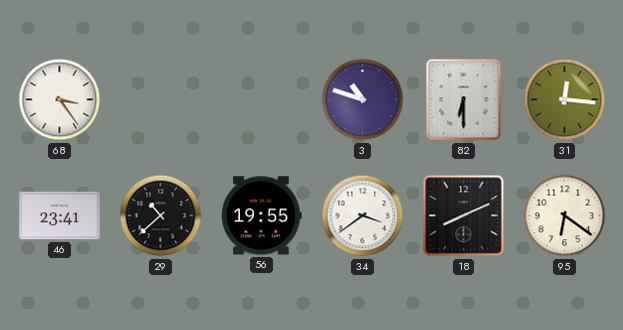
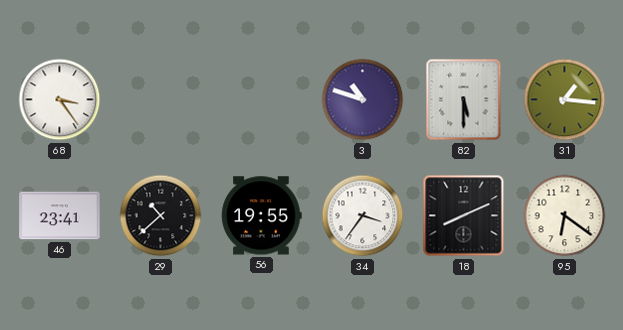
82: 6:30 -> 5:30
31: 12:16 -> 1:16
34: 3:39 -> 3:36
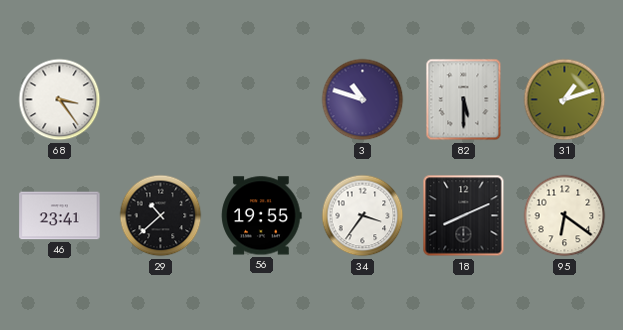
31: 1:16 -> 1:12
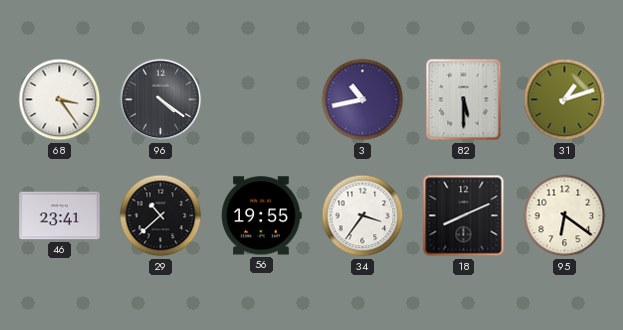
96: none -> 4:21
3: 10:48 -> 10:43
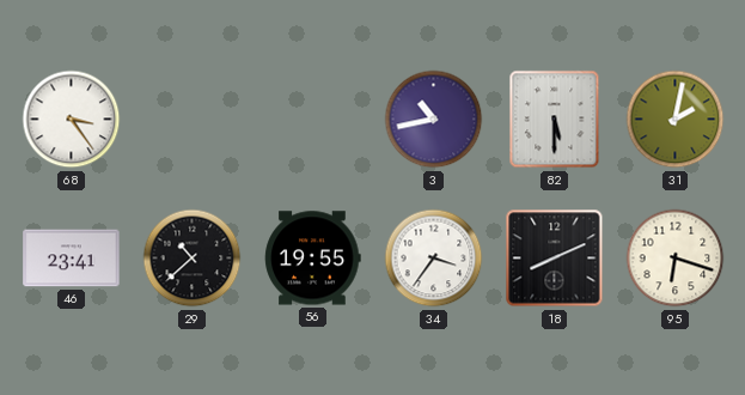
96: 4:21 -> none
31: 1:12 -> 2:02
95: 6:21 -> 6:18
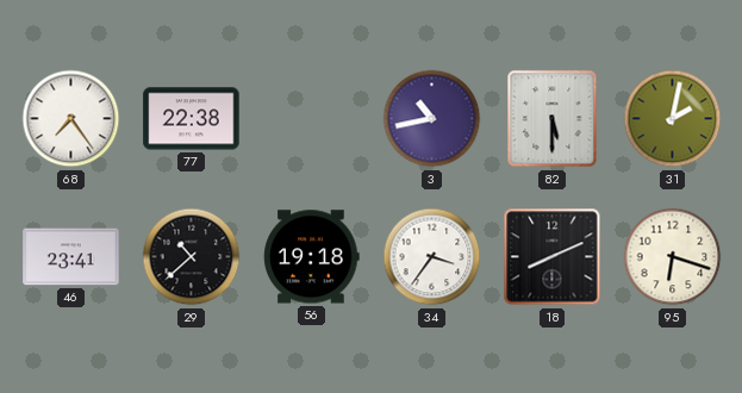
68: 3:24 -> 7:24
77: none -> 22:38
56: 19:55 -> 19:18
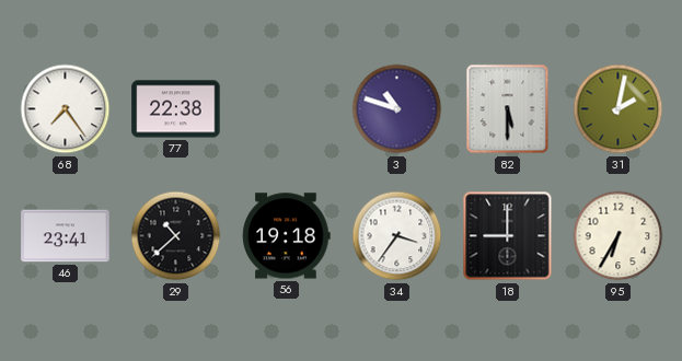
3: 10:43 -> 10:48
18: 8:11 -> 9:00
95: 6:18 -> 6:35
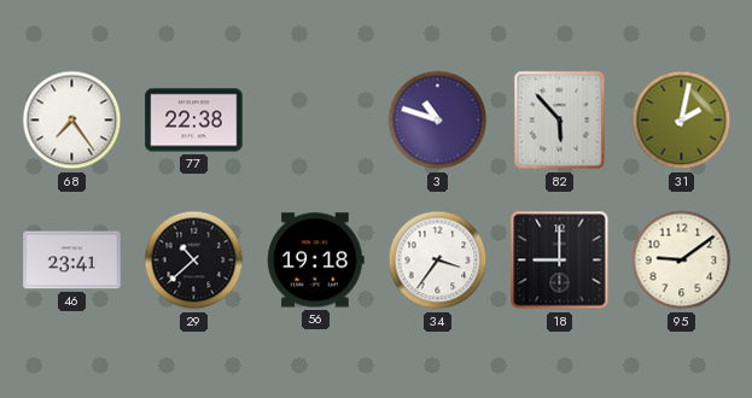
82: 5:30 -> 5:53
95: 6:35 -> 9:09
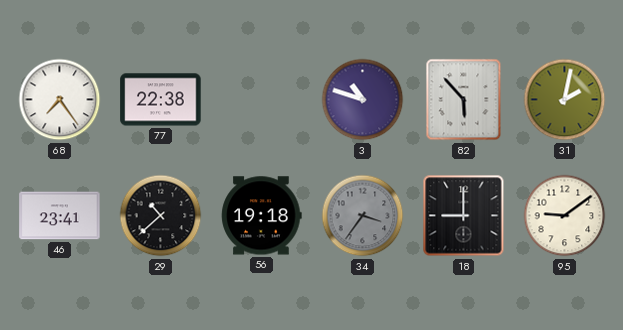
34 dial: white -> grey
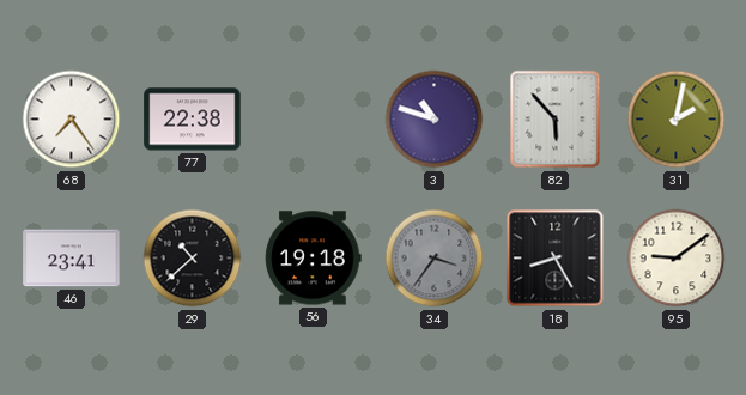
18: 9:00 -> 8:25
